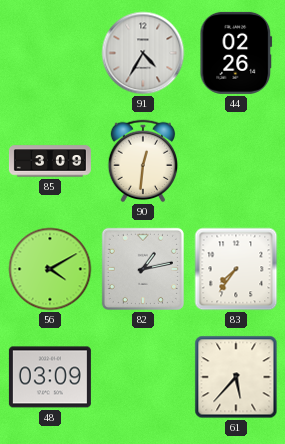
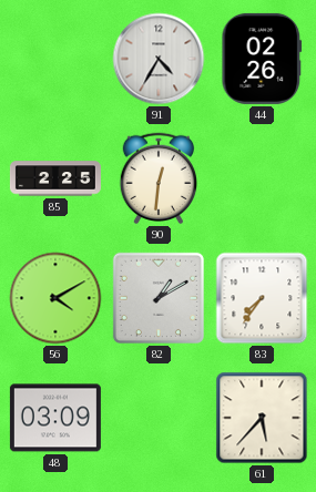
85: 3:09 -> 2:25
82: 1:13 -> 1:10
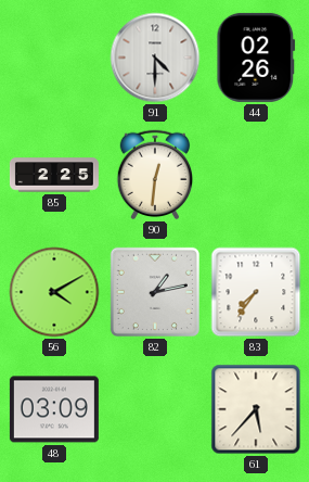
91: 4:35 -> 4:30
82: 1:10 -> 1:13
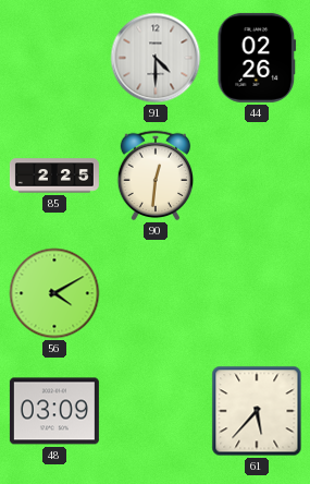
82: 1:13 -> none
83: 7:36 -> none
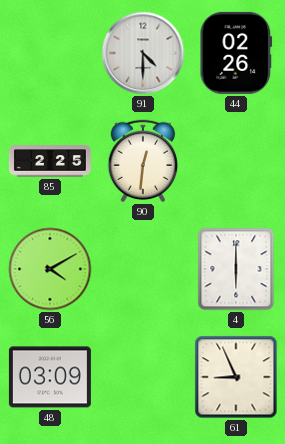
4: none -> 6:00
61: 5:37 -> 8:56
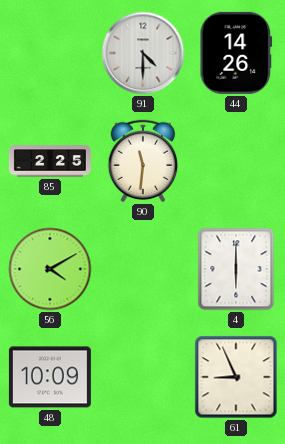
44: 02:26 -> 14:26
90: 12:31 -> 11:31
48: 03:09 -> 10:09
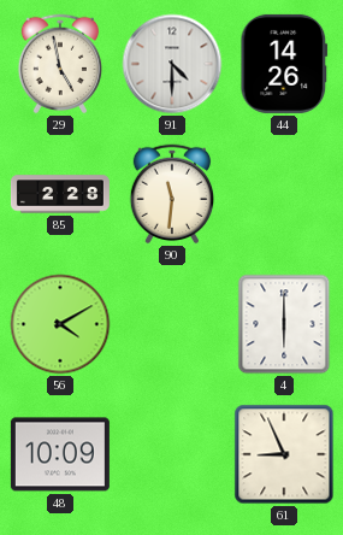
29: none -> 4:58
85: 2:25 -> 2:28
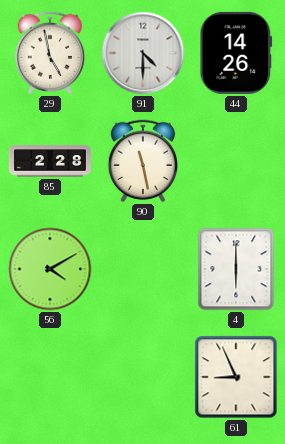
90: 11:31 -> 11:28
48: 10:09 -> none
